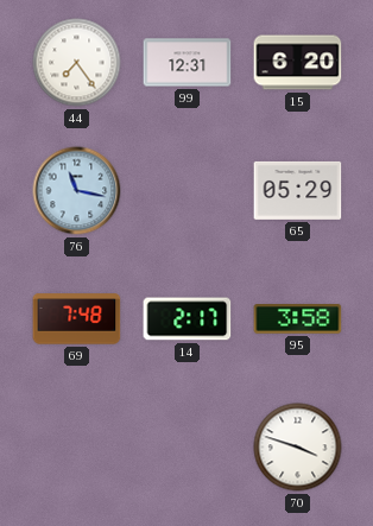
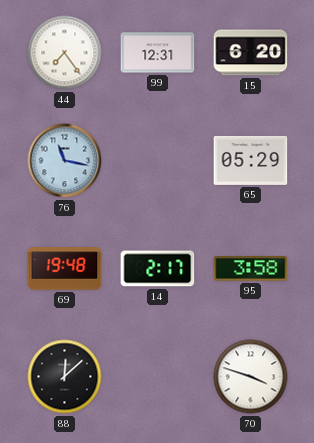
69: 7:48 -> 19:48
88: none -> 12:08
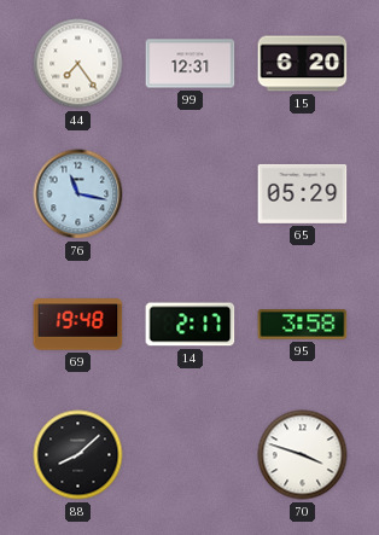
88: 12:08 -> 8:08
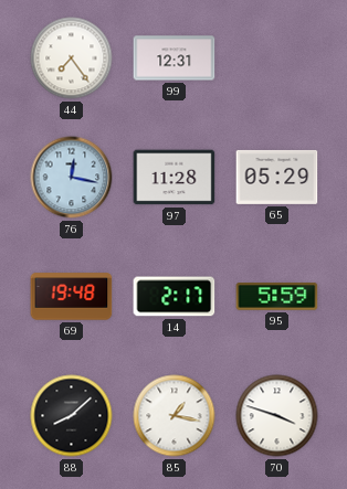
15: 6:20 -> none
76: 11:17 -> 12:17
97: none -> 11:28
95: 3:58 -> 5:59
85: none -> 1:17
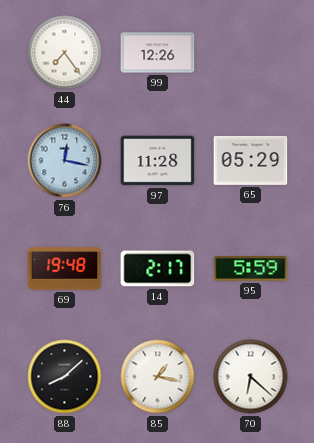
99: 12:31 -> 12:26
70: 3:48 -> 6:22
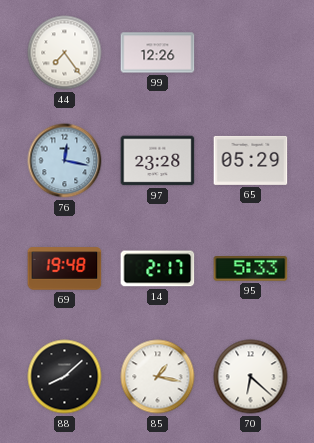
97: 11:28 -> 23:28
95: 5:59 -> 5:33
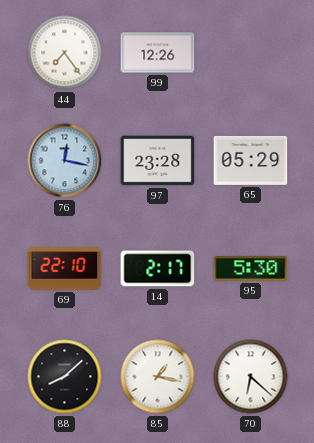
69: 19:48 -> 22:10
95: 5:33 -> 5:30
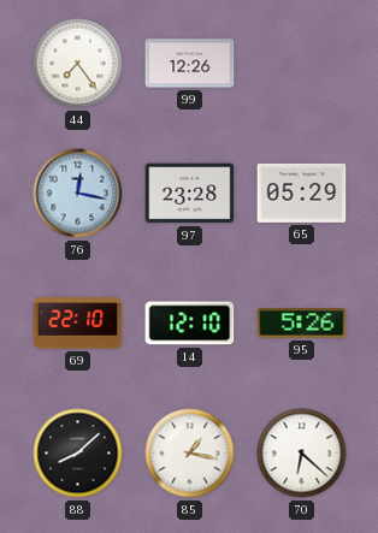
14: 2:17 -> 12:10
95: 5:30 -> 5:26
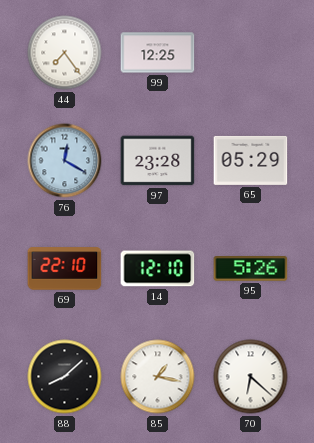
99: 12:26 -> 12:25
76: 12:17 -> 12:20
